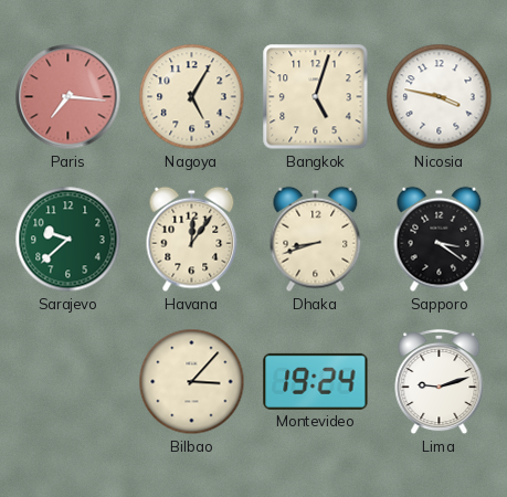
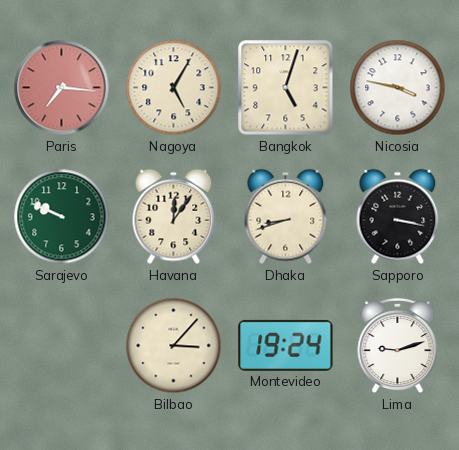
Sarajevo: 9:38 -> 9:49
Sapporo: 3:21 -> 3:17
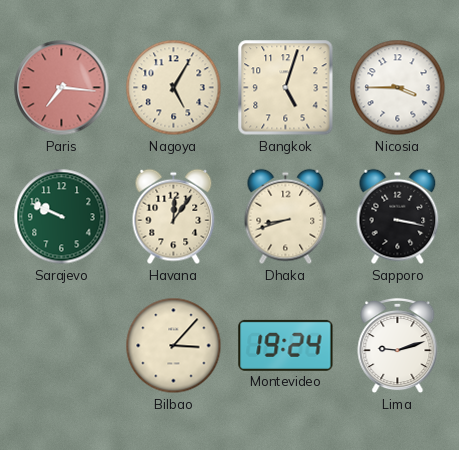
Nicosia: 3:47 -> 3:45
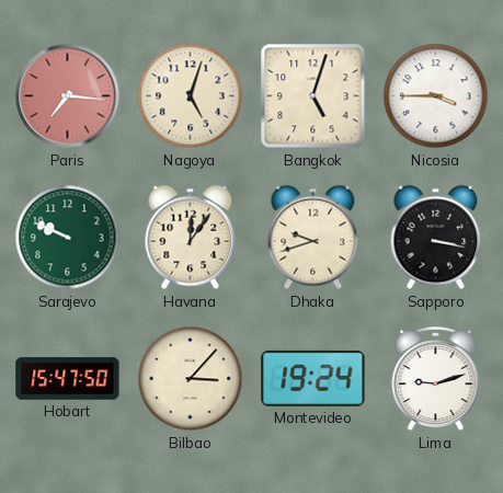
Nagoya: 5:05 -> 5:03
Dhaka: 8:42 -> 9:42
Hobart: none -> 15:47
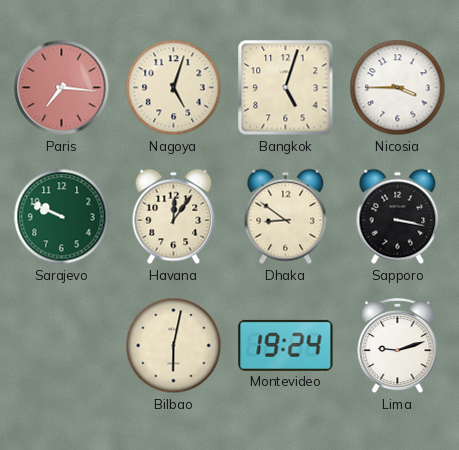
Dhaka: 9:42 -> 8:51
Hobart: 15:47 -> none
Bilbao: 3:07 -> 6:02
